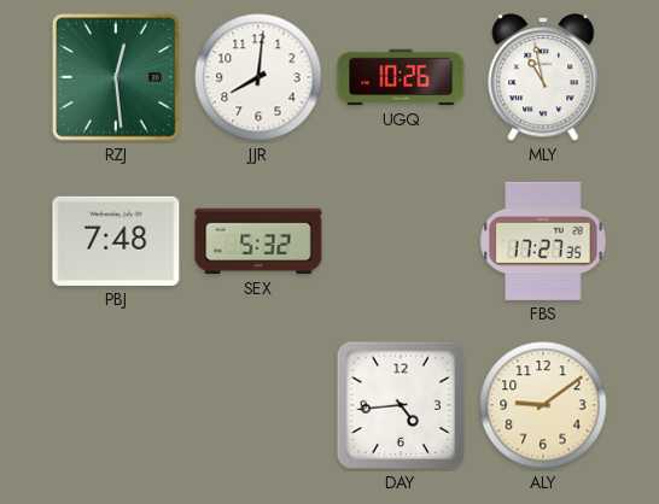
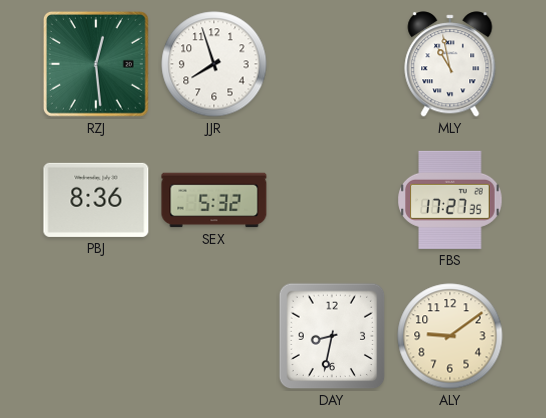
JJR: 8:01 -> 7:57
UGQ: 10:26 -> none
PBJ: 7:48 -> 8:36
DAY: 4:44 -> 8:32
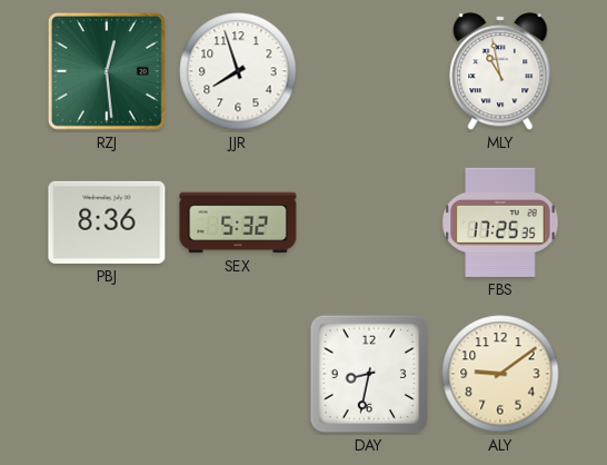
FBS: 17:27 -> 17:25
